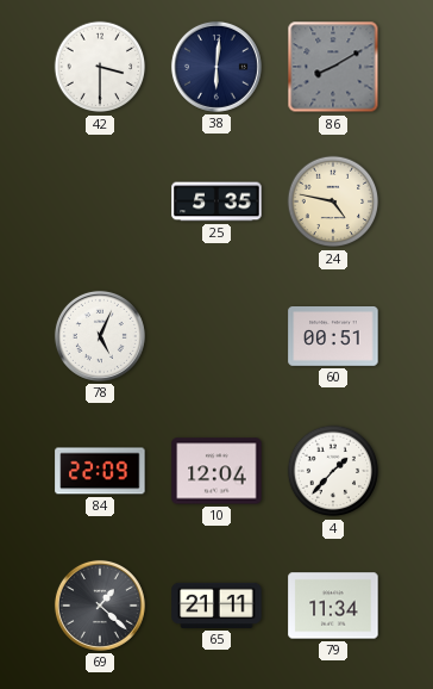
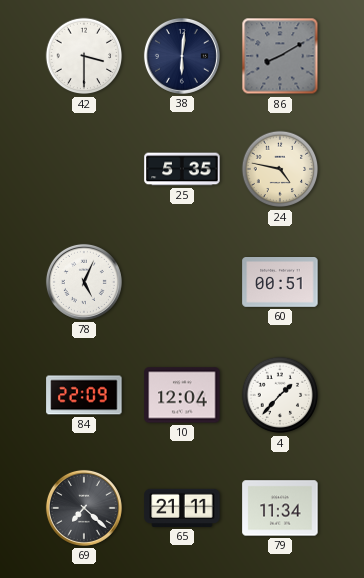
69: 1:22 -> 7:22
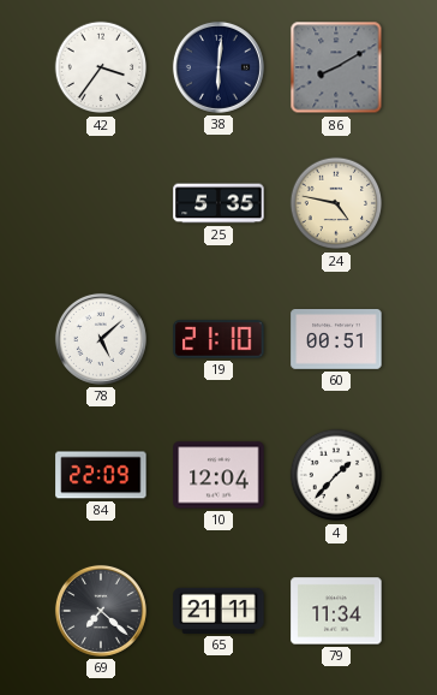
42: 3:30 -> 3:36
78: 5:04 -> 5:08
19: none -> 21:10
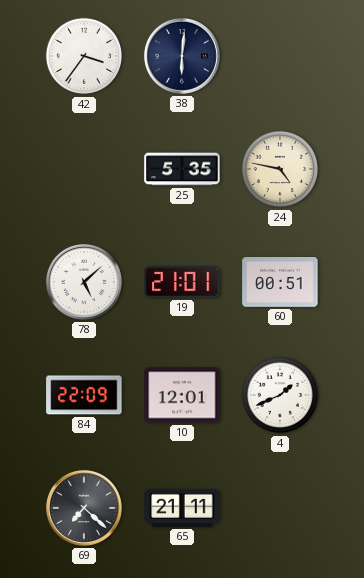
86: 8:10 -> none
19: 21:10 -> 21:01
10: 12:04 -> 12:01
4: 1:37 -> 1:41
79: 11:34 -> none
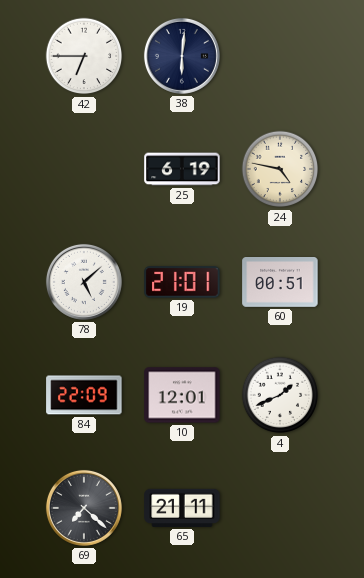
42: 3:36 -> 6:45
25: 5:35 -> 6:19
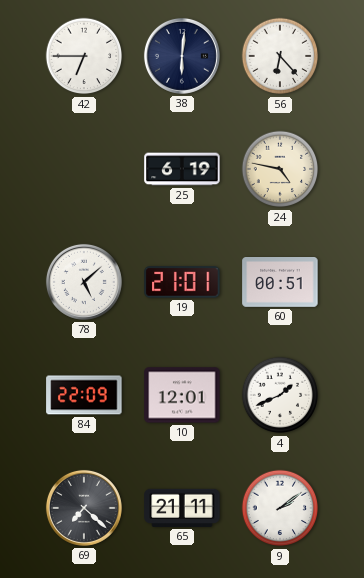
56: none -> 6:23
9: none -> 2:09
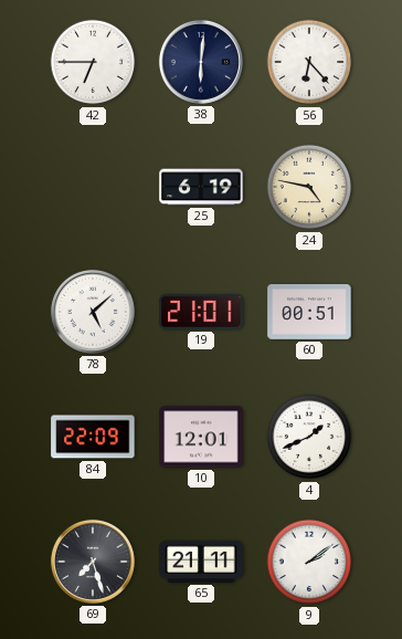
69: 7:22 -> 7:27
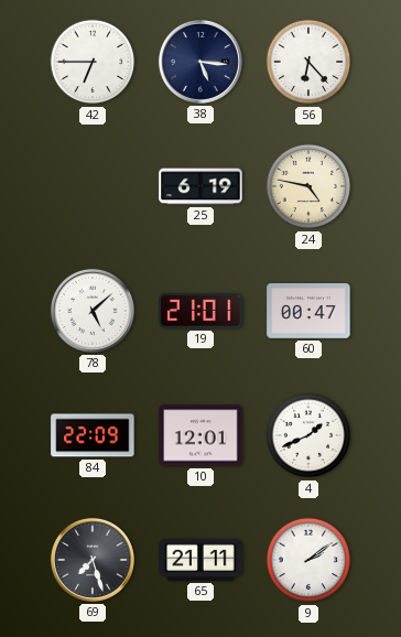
38: 6:01 -> 5:16
60: 00:51 -> 00:47
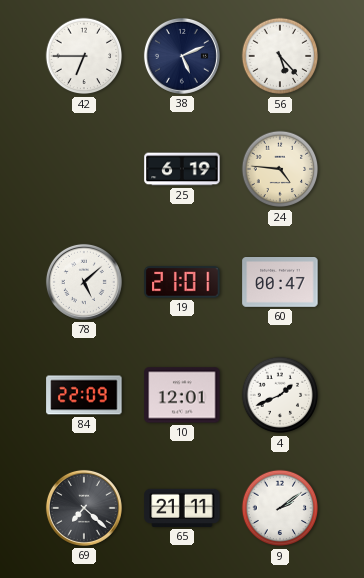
38: 5:16 -> 5:11
56: 6:23 -> 5:23
24: 4:47 -> 4:46
69: 7:27 -> 7:22
